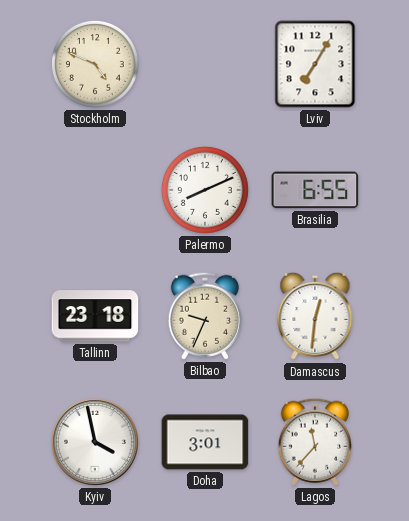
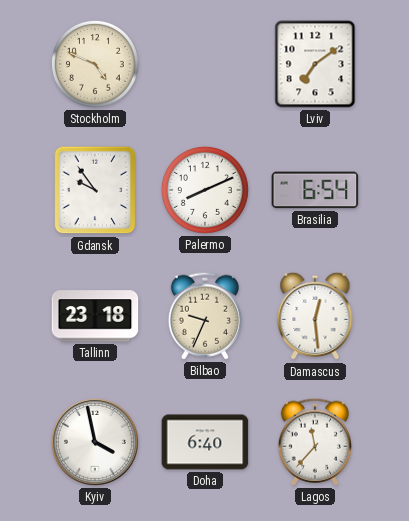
Lviv: 7:05 -> 7:09
Gdansk: none -> 9:54
Brasilia: 6:55 -> 6:54
Damascus: 12:31 -> 12:29
Doha: 3:01 -> 6:40
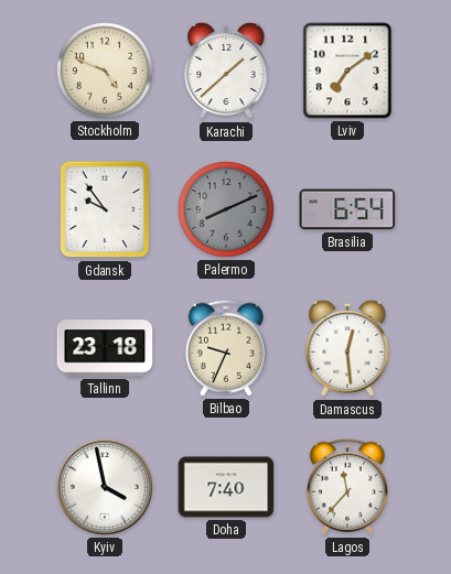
Karachi: none -> 1:38
Palermo dial: white -> grey
Doha: 6:40 -> 7:40
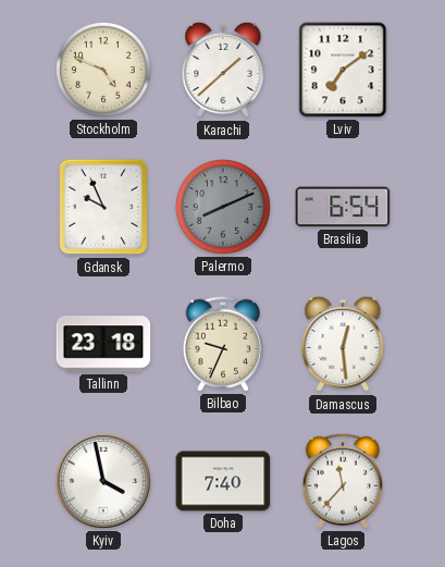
Gdansk: 9:54 -> 9:56
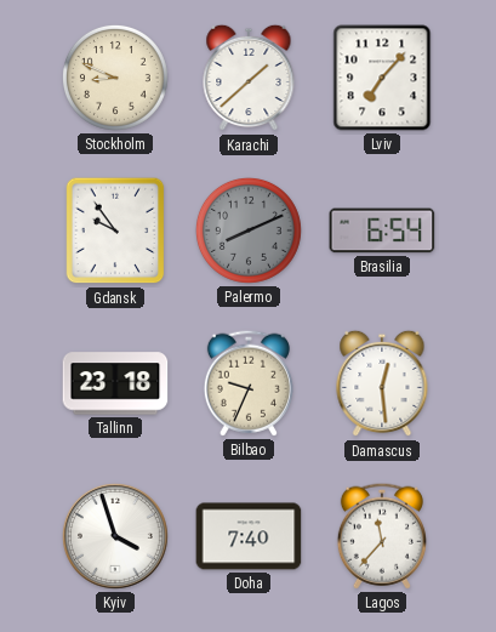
Stockholm: 4:49 -> 8:49
Lviv: 7:09 -> 7:07
Gdansk: 9:56 -> 9:54
Kyiv: 3:58 -> 3:57
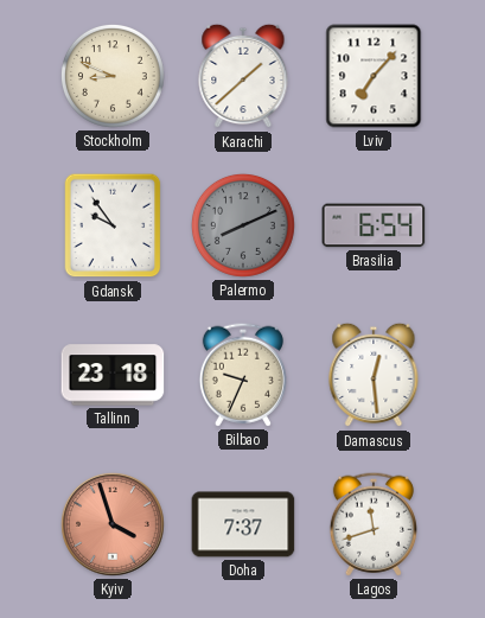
Kyiv dial: white -> salmon
Doha: 7:40 -> 7:37
Lagos: 11:37 -> 11:42
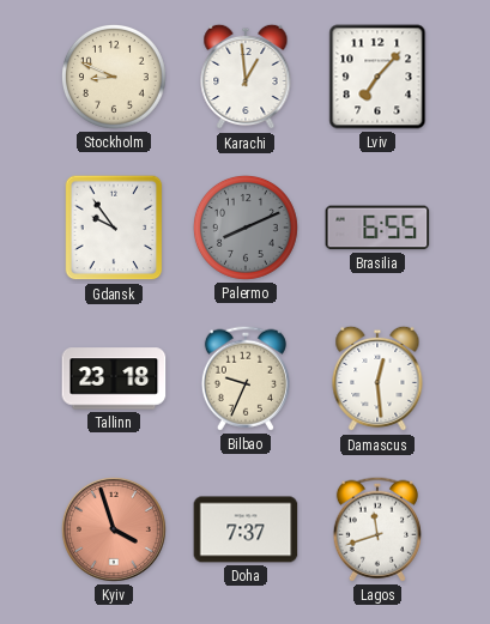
Karachi: 1:38 -> 12:59
Brasilia: 6:54 -> 6:55
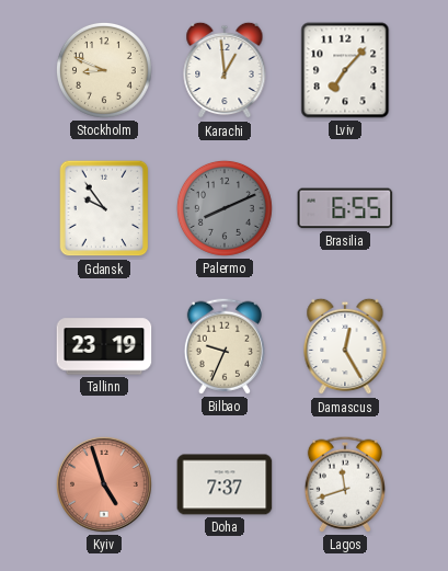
Tallinn: 23:18 -> 23:19
Damascus: 12:29 -> 12:25
Kyiv: 3:57 -> 4:57
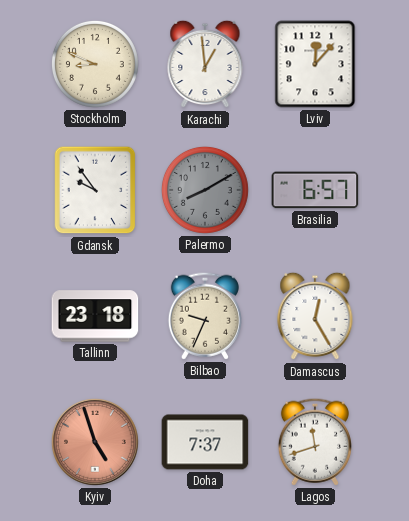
Lviv: 7:07 -> 12:07
Palermo: 8:11 -> 8:10
Brasilia: 6:55 -> 6:57
Tallinn: 23:19 -> 23:18
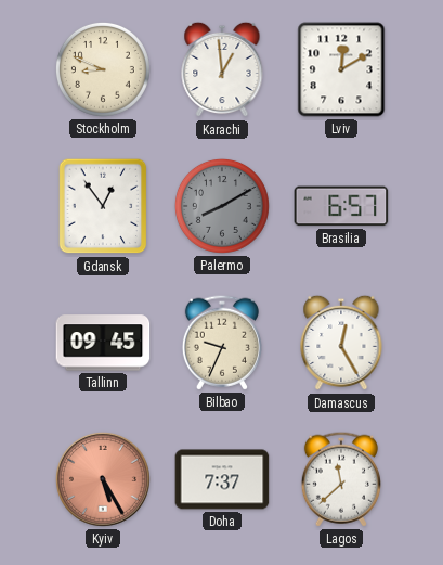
Lviv: 12:07 -> 12:10
Gdansk: 9:54 -> 12:54
Tallinn: 23:18 -> 09:45
Kyiv: 4:57 -> 5:25
Lagos: 11:42 -> 11:38
